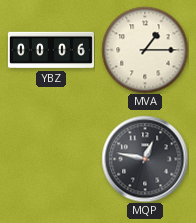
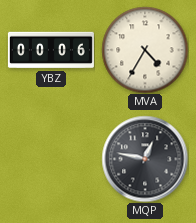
MVA: 1:15 -> 4:35
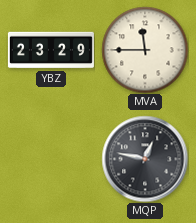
YBZ: 00:06 -> 23:29
MVA: 4:35 -> 11:45
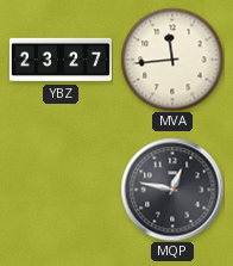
YBZ: 23:29 -> 23:27
MVA: 11:45 -> 11:44
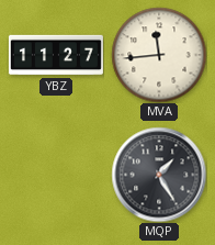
YBZ: 23:27 -> 11:27
MQP: 12:47 -> 1:25
